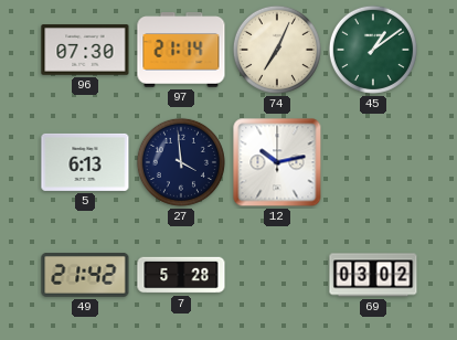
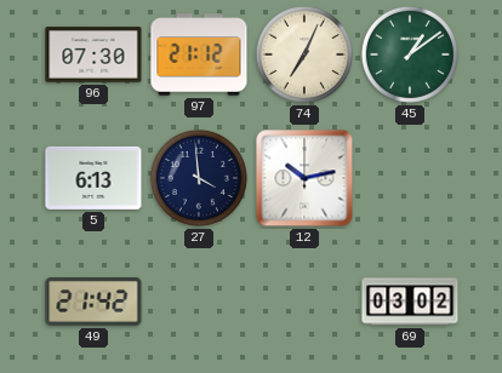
97: 21:14 -> 21:12
7: 5:28 -> none
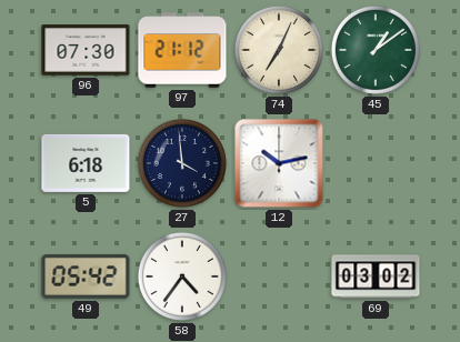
5: 6:13 -> 6:18
49: 21:42 -> 05:42
58: none -> 4:36
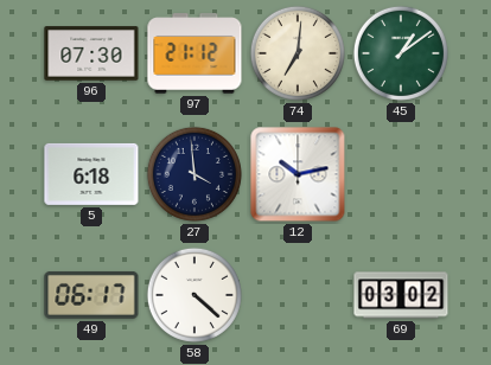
74: 7:04 -> 7:01
49: 05:42 -> 06:17
58: 4:36 -> 4:22
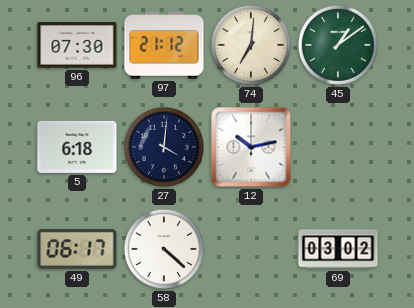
27: 3:59 -> 4:01
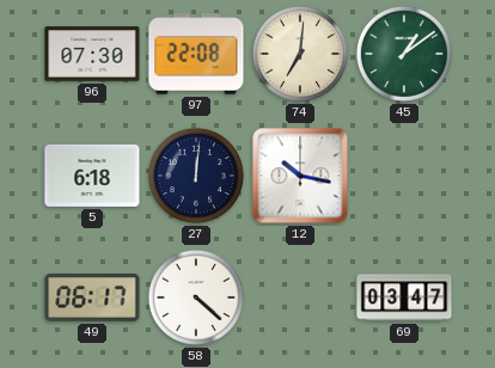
97: 21:12 -> 22:08
27: 4:01 -> 12:01
12: 10:13 -> 10:17
69: 03:02 -> 03:47
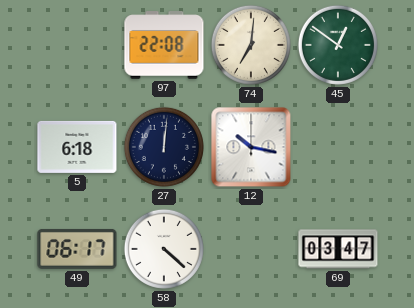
96: 07:30 -> none
45: 1:09 -> 12:51
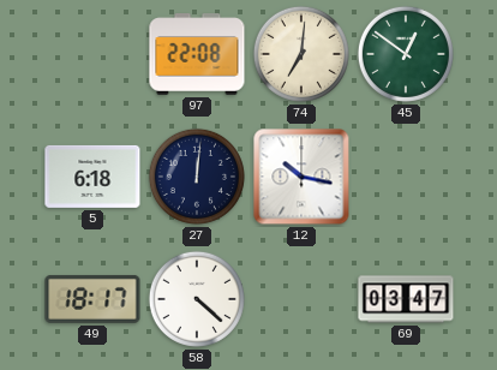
49: 06:17 -> 18:17
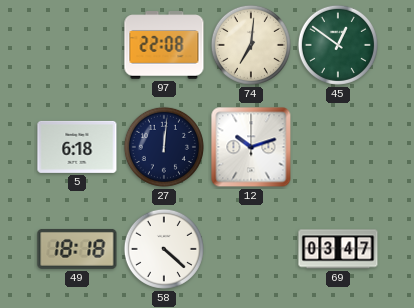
12: 10:17 -> 10:12
49: 18:17 -> 18:18
